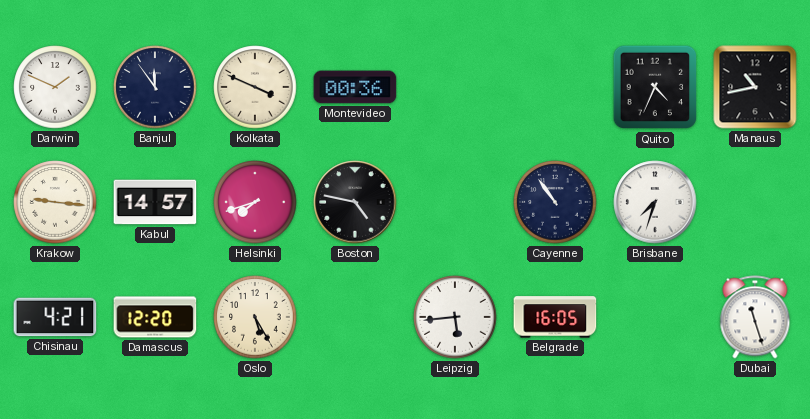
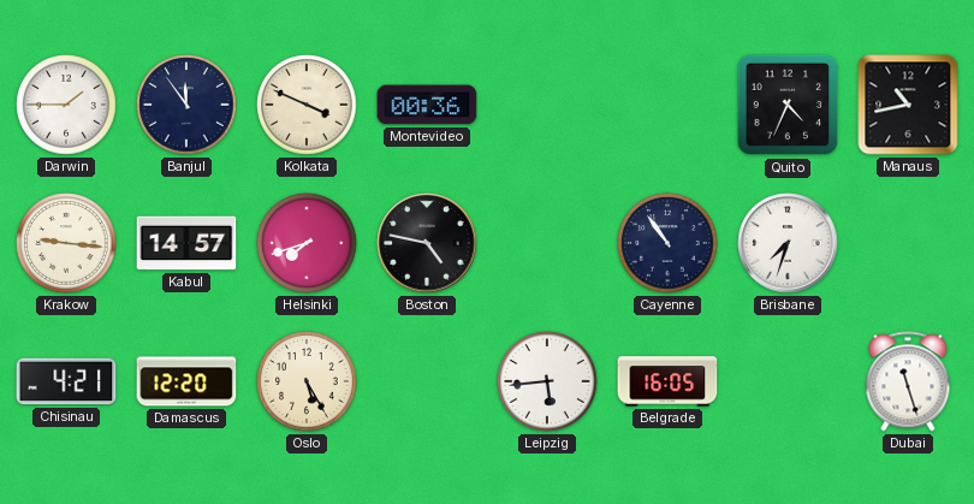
Darwin: 1:49 -> 1:45
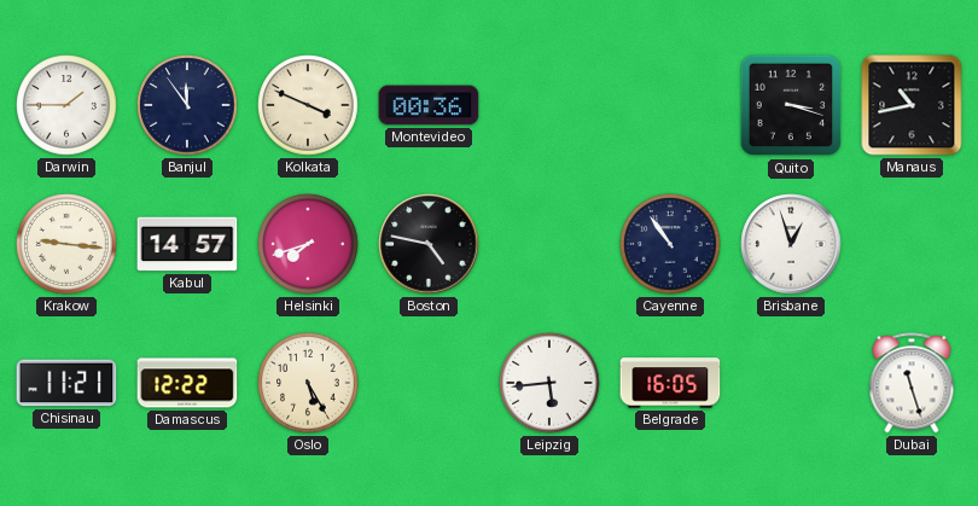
Quito: 4:34 -> 3:18
Brisbane: 7:33 -> 12:57
Chisinau: 4:21 -> 11:21
Damascus: 12:20 -> 12:22
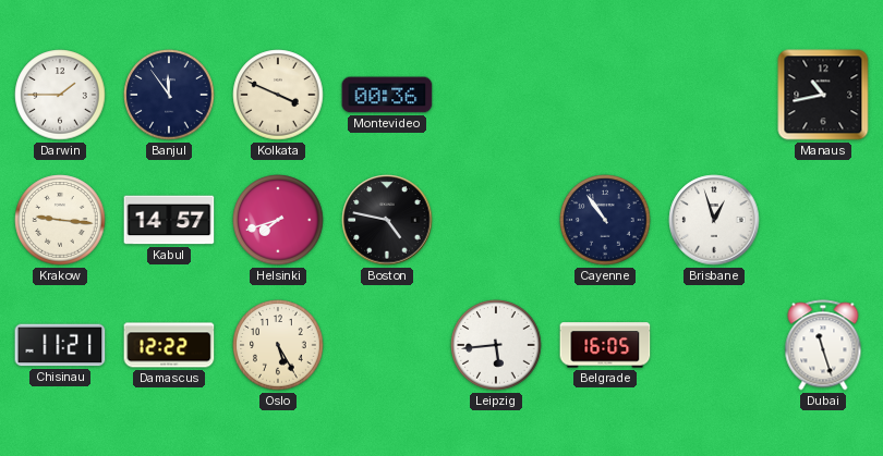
Quito: 3:18 -> none
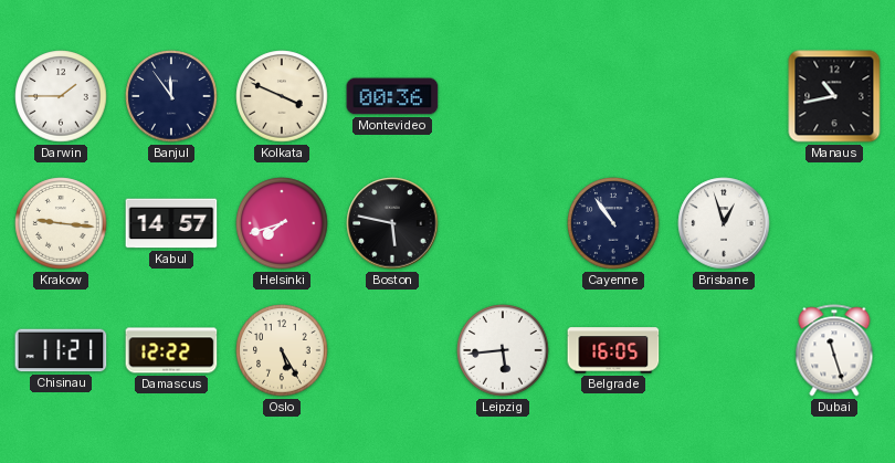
Boston: 4:47 -> 5:47
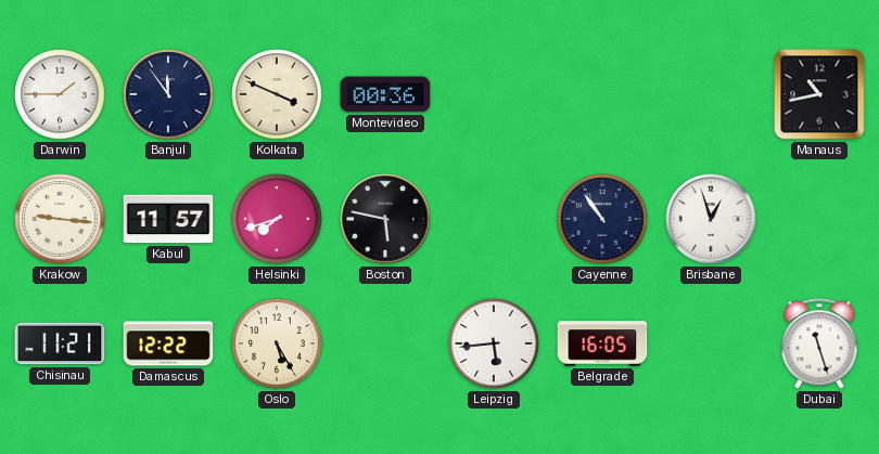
Kabul: 14:57 -> 11:57
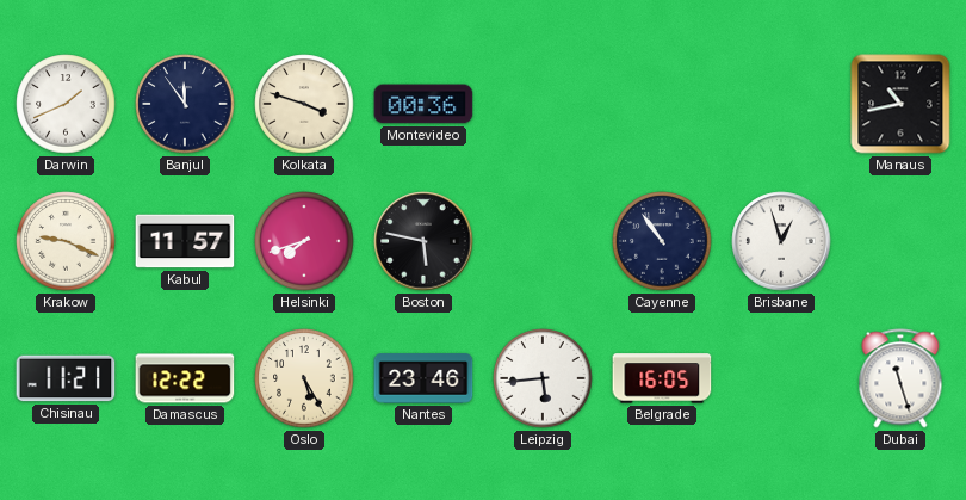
Darwin: 1:45 -> 1:41
Kolkata: 3:49 -> 3:48
Krakow: 9:16 -> 9:19
Nantes: none -> 23:46
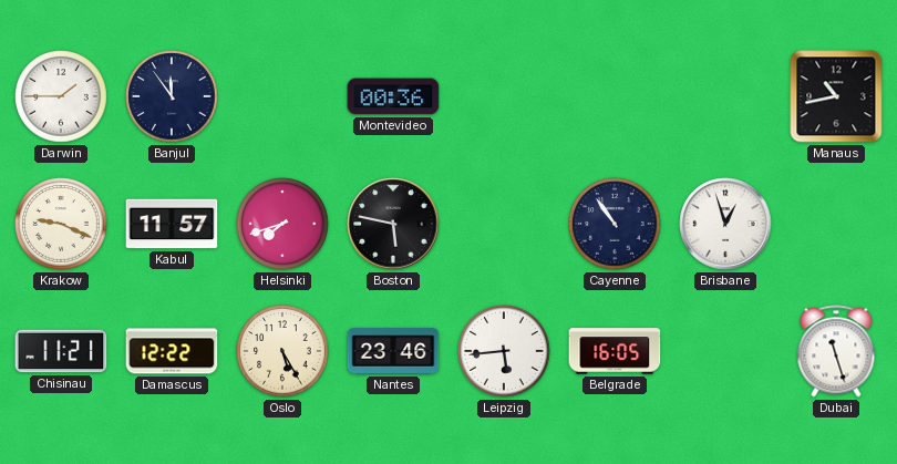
Darwin: 1:41 -> 1:45
Kolkata: 3:48 -> none
